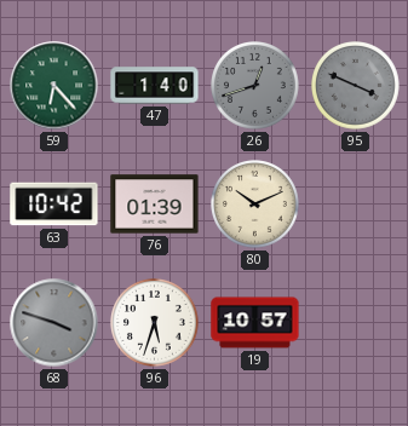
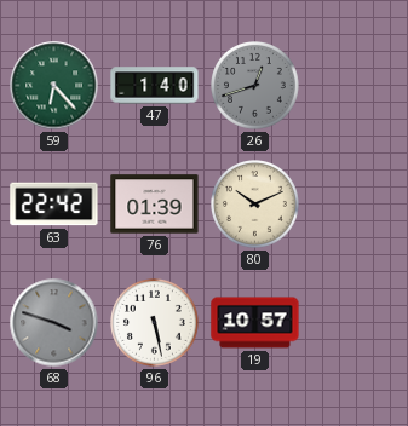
95: 3:49 -> none
63: 10:42 -> 22:42
96: 5:33 -> 5:28
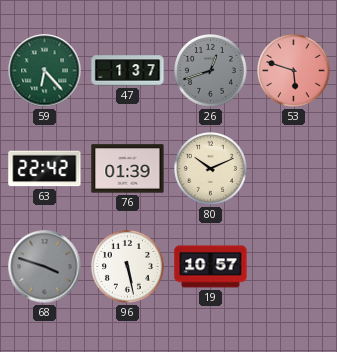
47: 1:40 -> 1:37
53: none -> 5:48
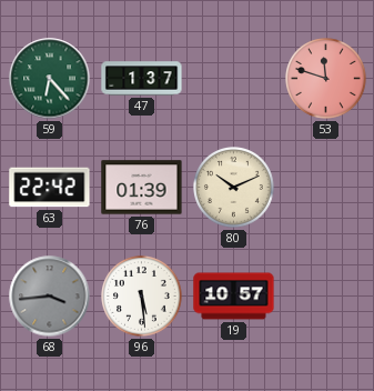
26: 12:42 -> none
53: 5:48 -> 11:48
68: 3:48 -> 3:44
96: 5:28 -> 5:29
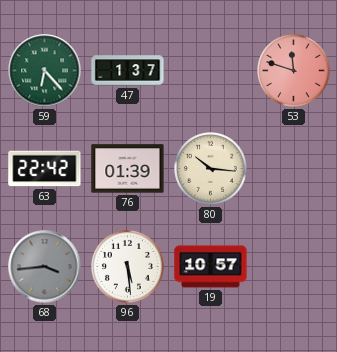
80: 10:11 -> 10:16
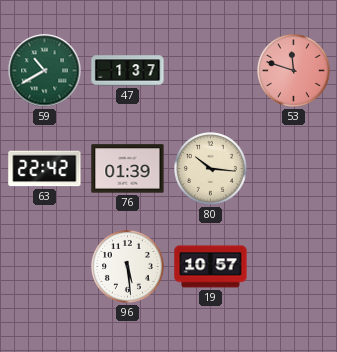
59: 6:23 -> 10:40
68: 3:44 -> none
